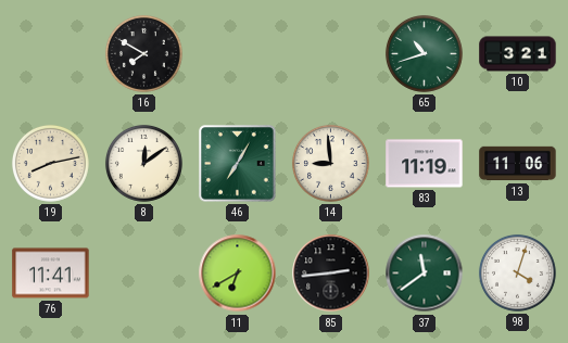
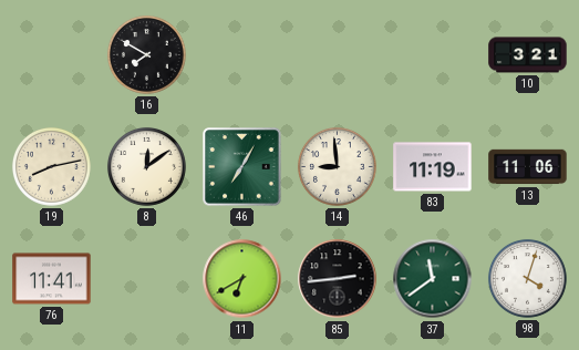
65: 10:42 -> none
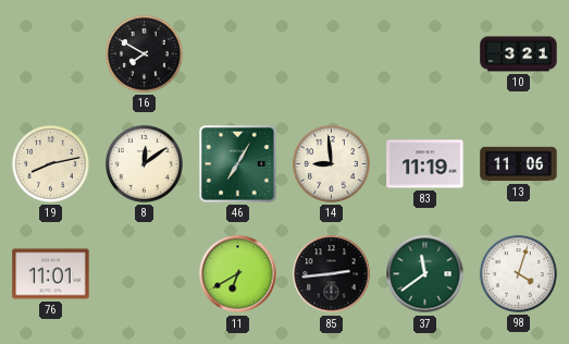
76: 11:41 -> 11:01
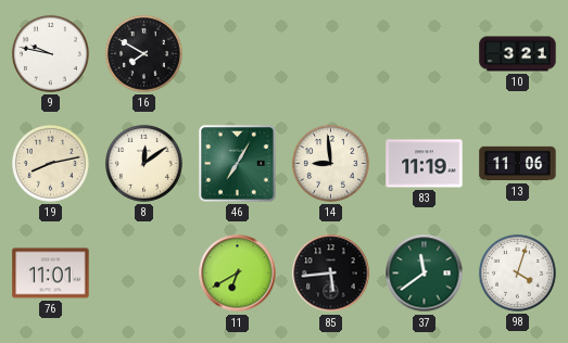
9: none -> 9:47
85: 2:44 -> 5:44
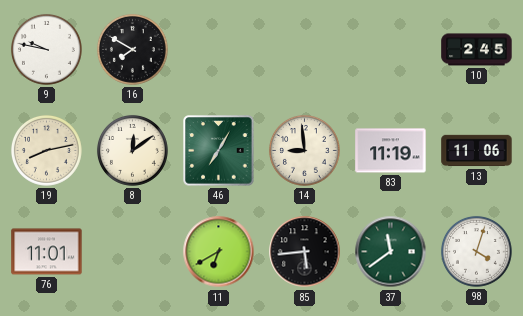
10: 3:21 -> 2:45
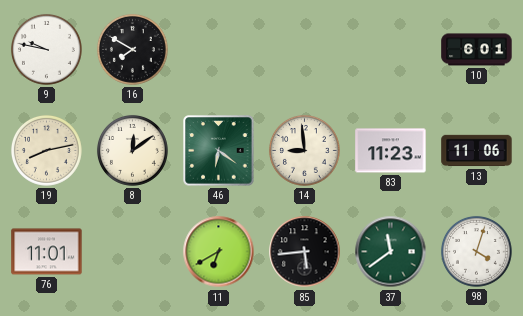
10: 2:45 -> 6:01
46: 7:05 -> 6:21
83: 11:19 -> 11:23
